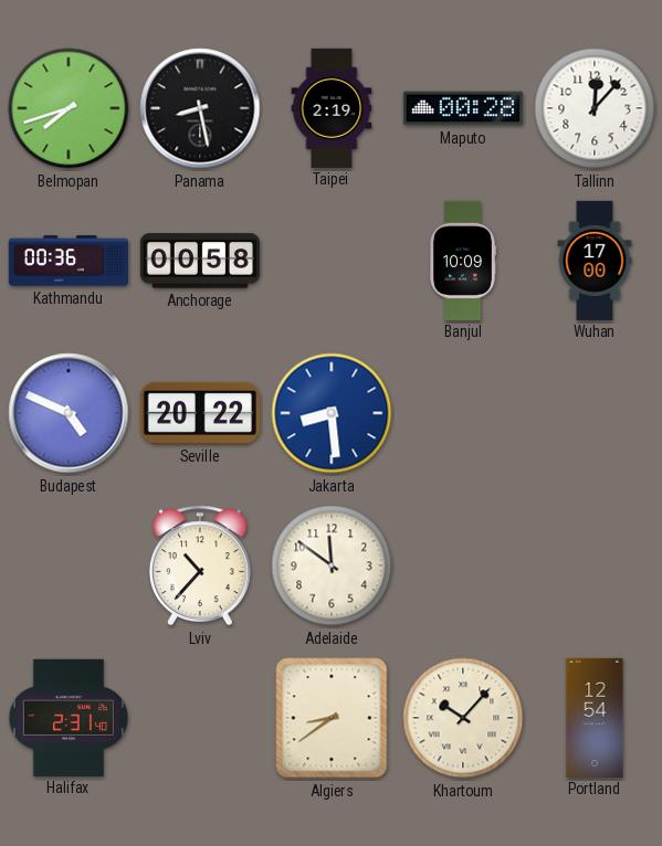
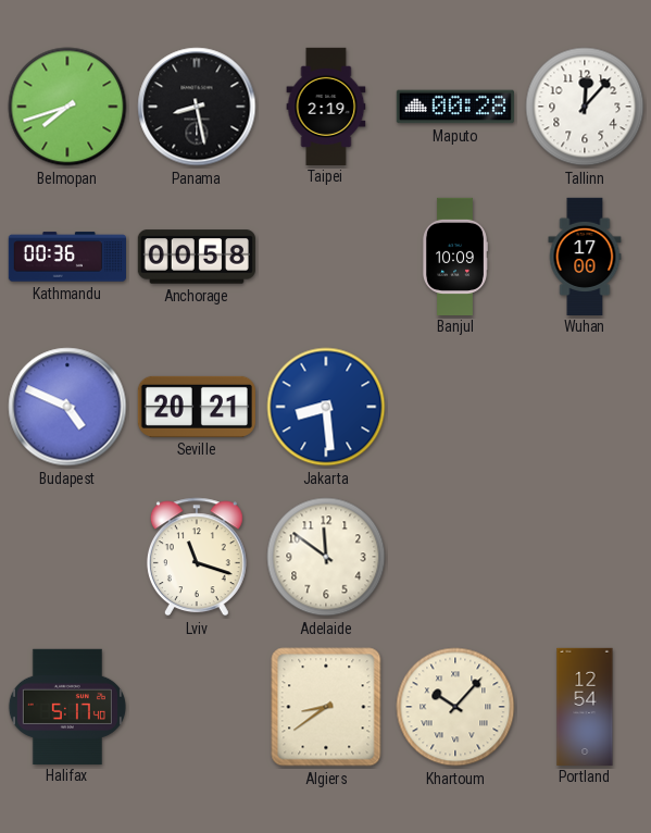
Seville: 20:22 -> 20:21
Lviv: 10:37 -> 11:18
Halifax: 2:31 -> 5:17
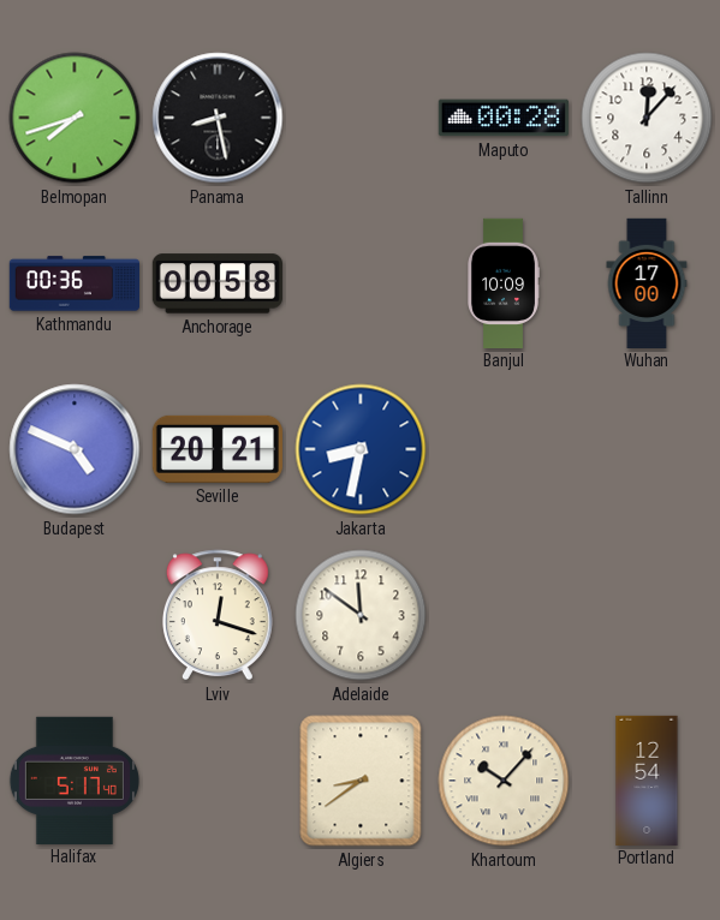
Taipei: 2:19 -> none
Jakarta: 8:29 -> 8:32
Lviv: 11:18 -> 12:18
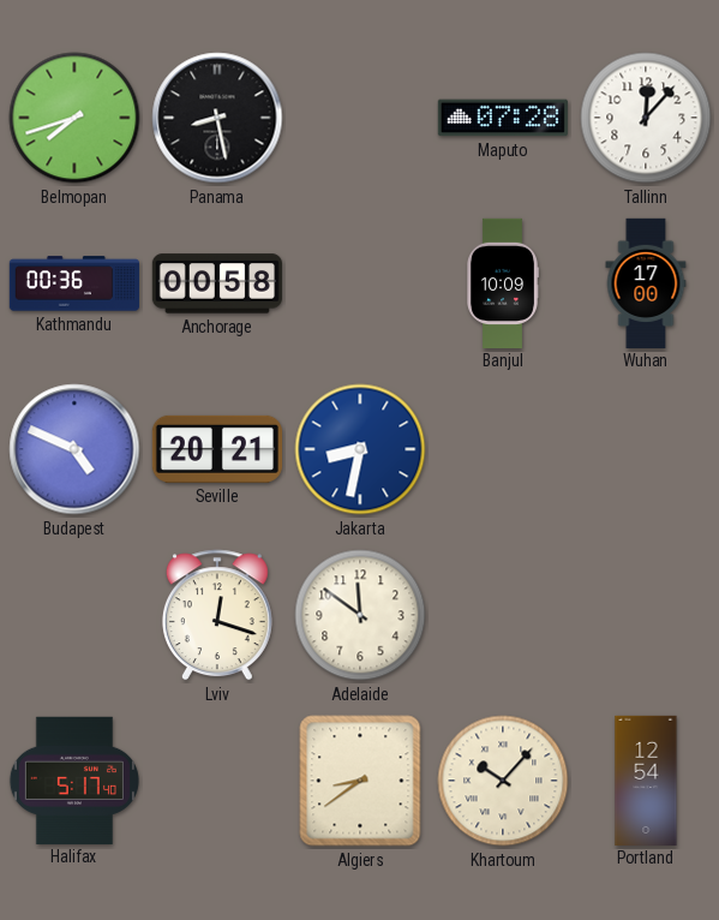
Maputo: 00:28 -> 07:28
